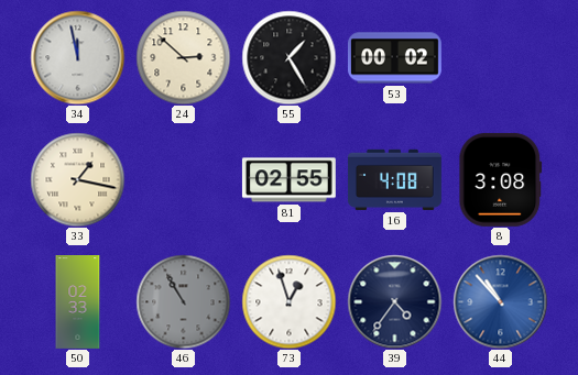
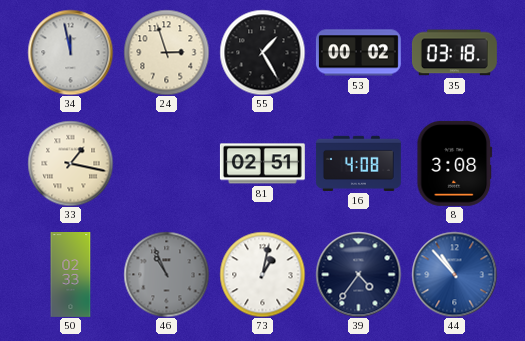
24: 2:52 -> 2:57
35: none -> 03:18
81: 02:55 -> 02:51
46: 10:55 -> 10:56
73: 12:57 -> 1:02
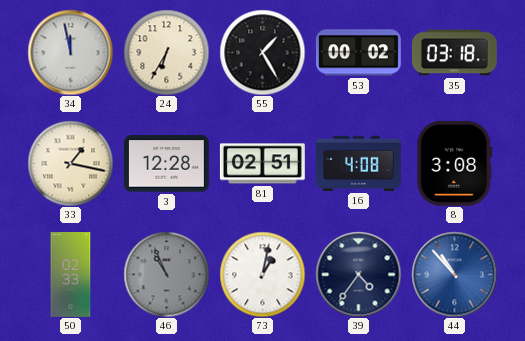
24: 2:57 -> 6:35
3: none -> 12:28
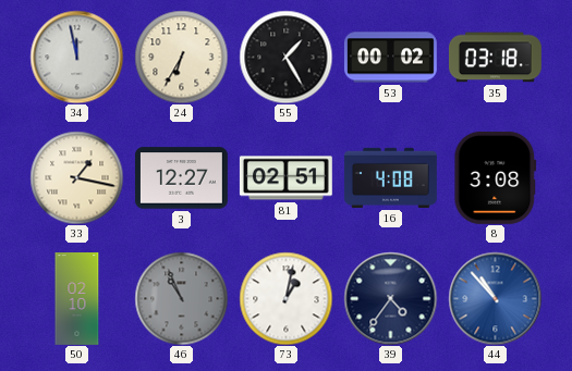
3: 12:28 -> 12:27
50: 02:33 -> 02:10
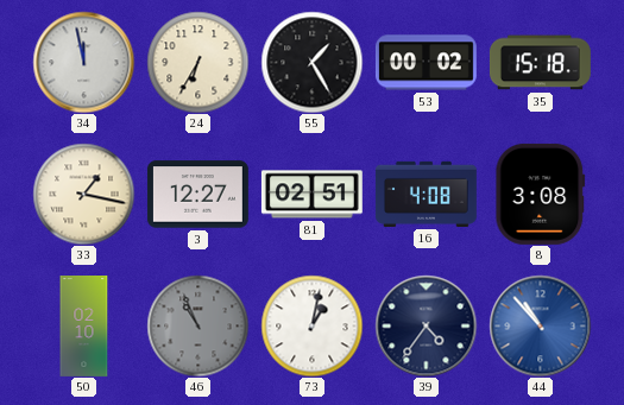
35: 03:18 -> 15:18
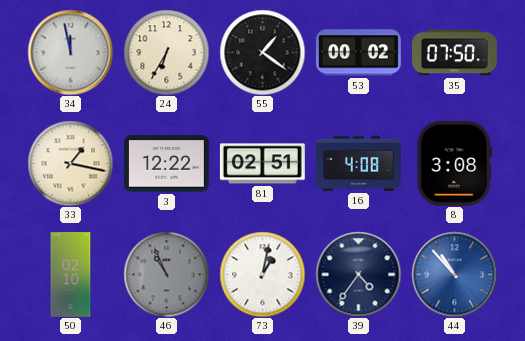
55: 1:25 -> 1:21
35: 15:18 -> 07:50
3: 12:27 -> 12:22
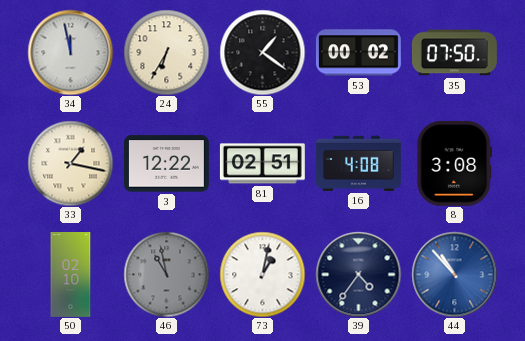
46: 10:56 -> 10:58
